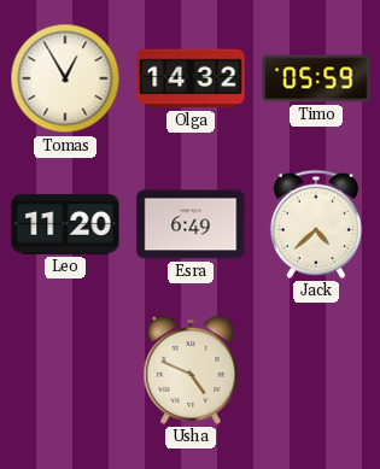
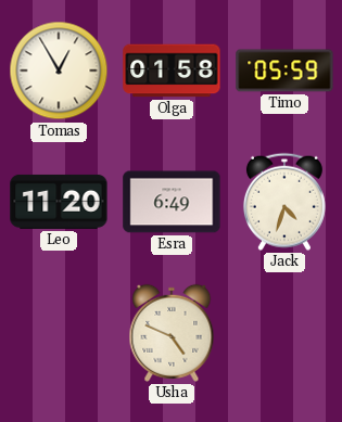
Olga: 14:32 -> 01:58
Jack: 4:38 -> 4:33
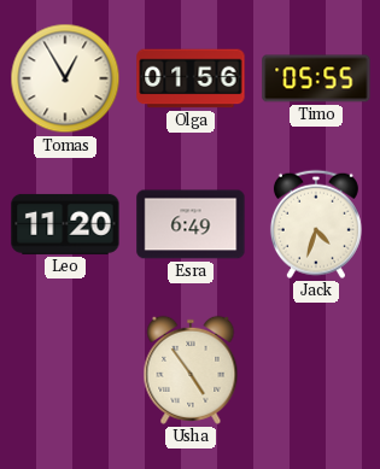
Olga: 01:58 -> 01:56
Timo: 05:59 -> 05:55
Usha: 4:49 -> 4:54
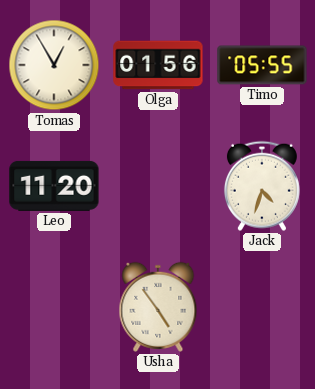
Esra: 6:49 -> none
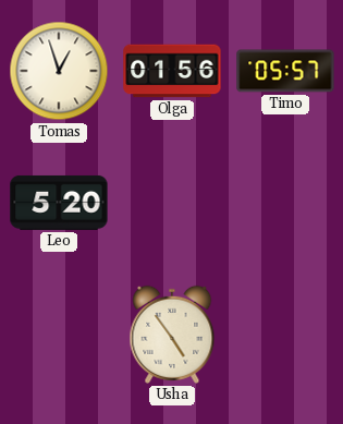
Tomas: 12:55 -> 12:57
Timo: 05:55 -> 05:57
Leo: 11:20 -> 5:20
Jack: 4:33 -> none
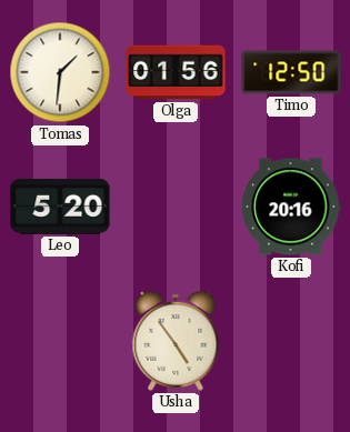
Tomas: 12:57 -> 1:31
Timo: 05:57 -> 12:50
Kofi: none -> 20:16
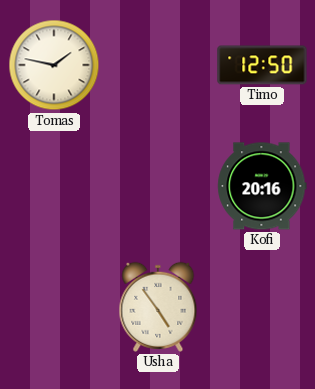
Tomas: 1:31 -> 1:47
Olga: 01:56 -> none
Leo: 5:20 -> none
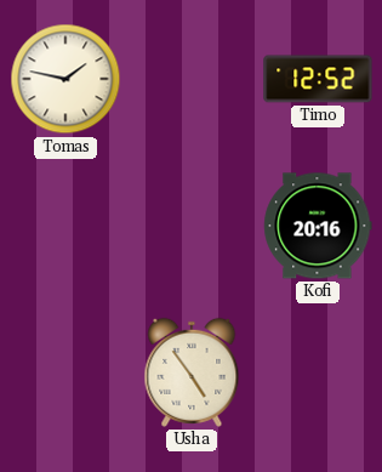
Timo: 12:50 -> 12:52
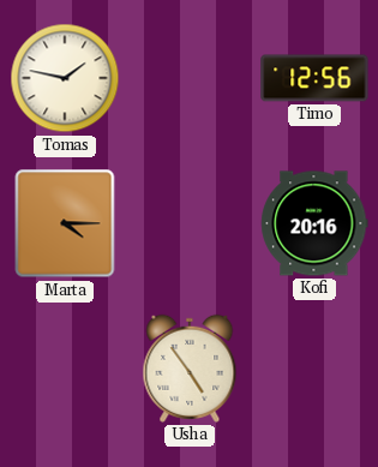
Timo: 12:52 -> 12:56
Marta: none -> 4:15
